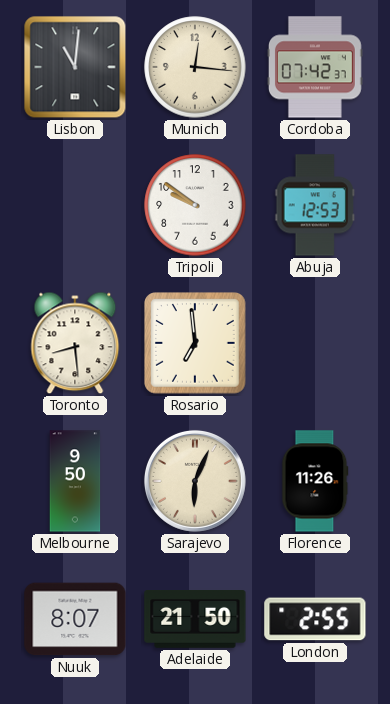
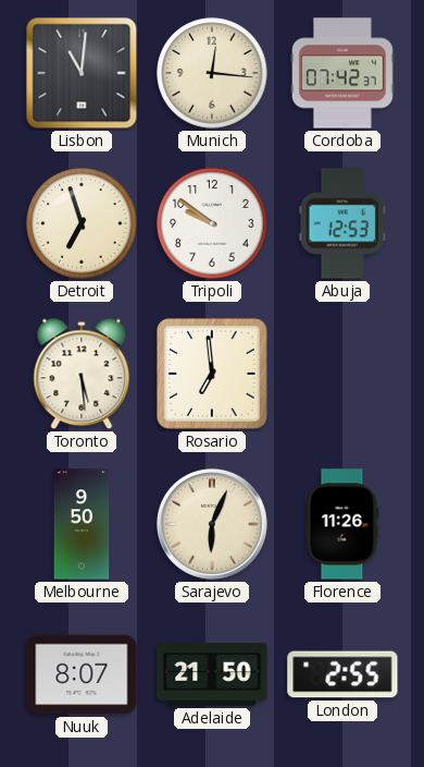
Detroit: none -> 6:57
Toronto: 8:29 -> 5:29
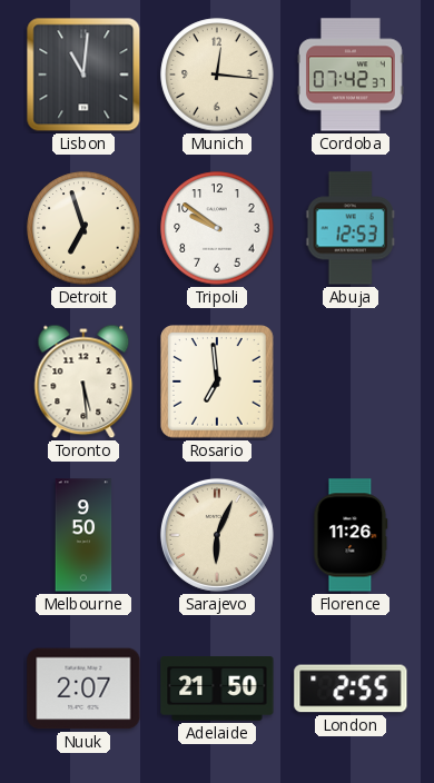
Nuuk: 8:07 -> 2:07
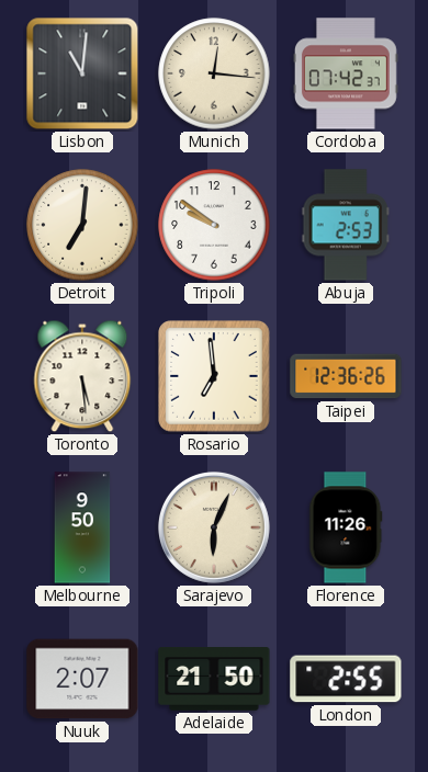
Detroit: 6:57 -> 7:01
Abuja: 12:53 -> 2:53
Taipei: none -> 12:36
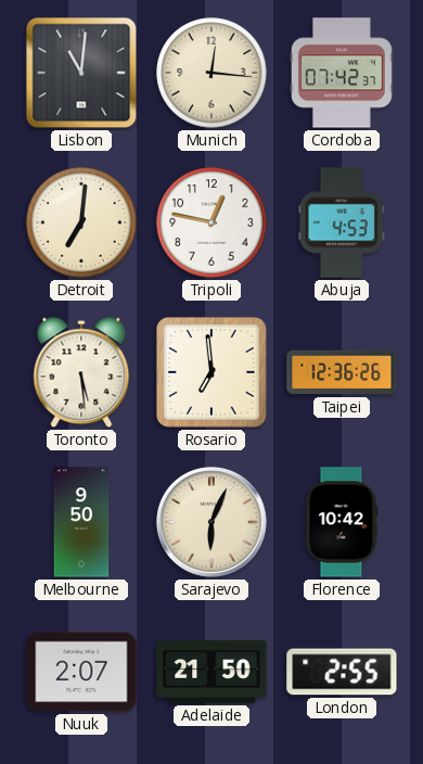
Tripoli: 9:51 -> 12:47
Abuja: 2:53 -> 4:53
Florence: 11:26 -> 10:42
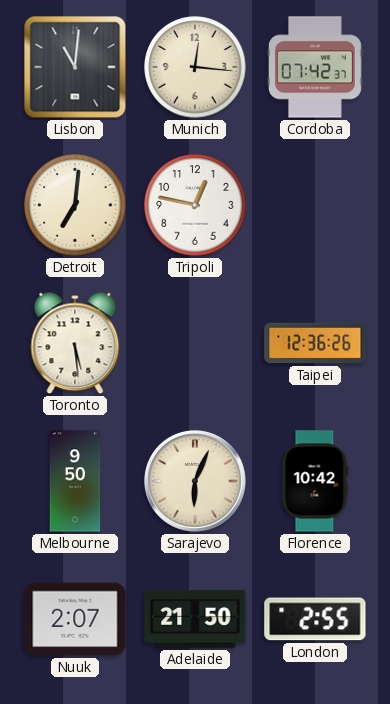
Abuja: 4:53 -> none
Rosario: 6:59 -> none
